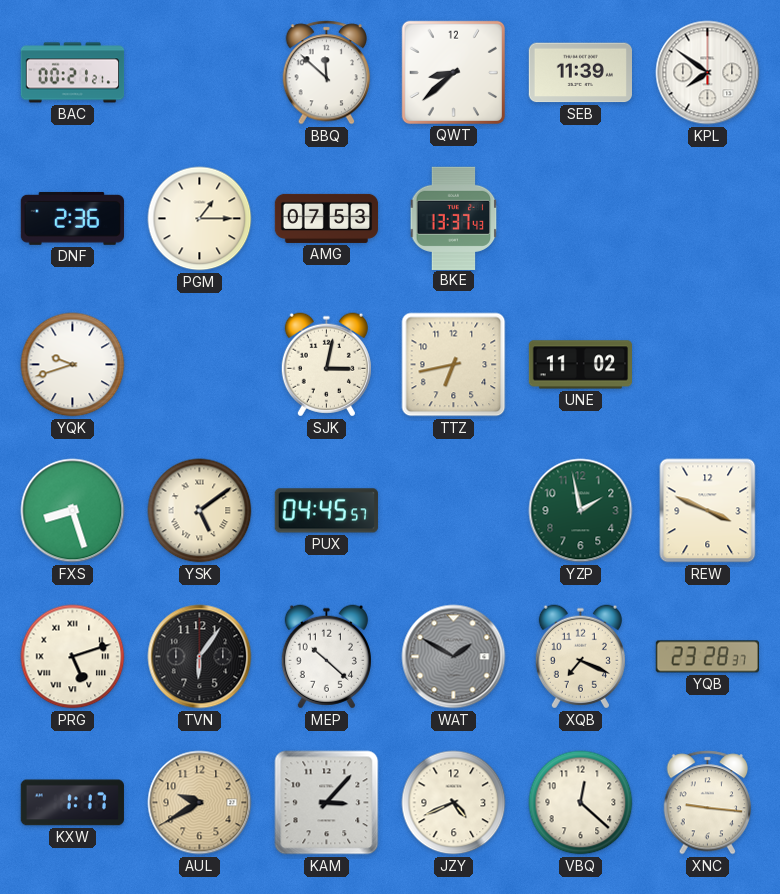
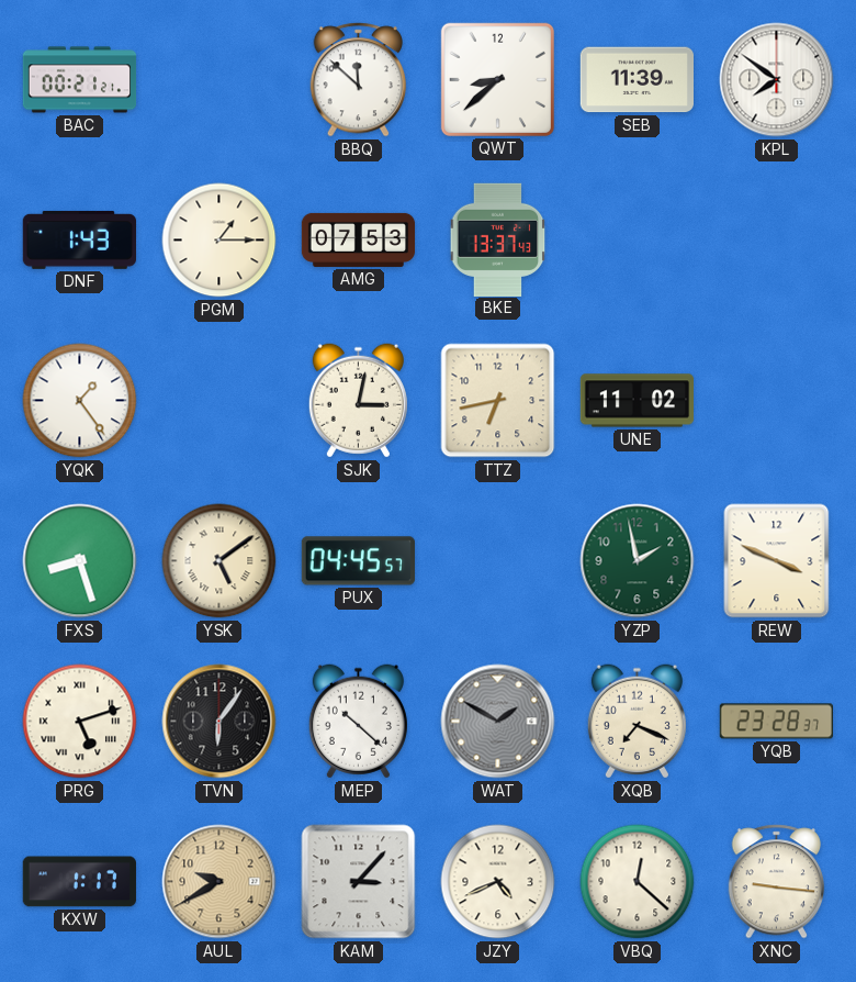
DNF: 2:36 -> 1:43
YQK: 9:42 -> 1:24
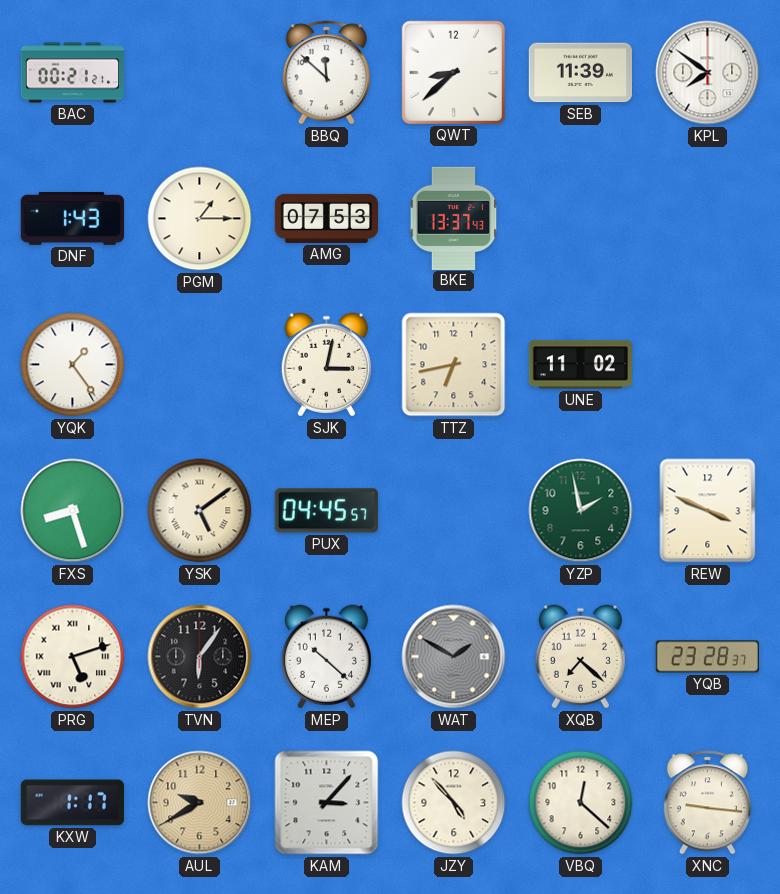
XQB: 7:19 -> 7:22
JZY: 4:41 -> 4:53
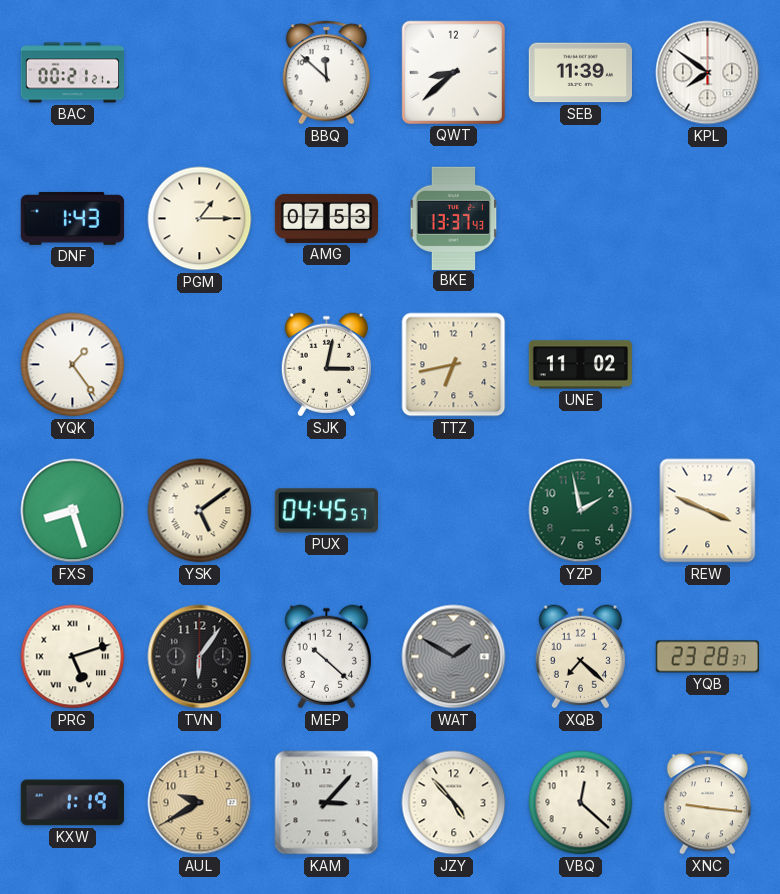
KXW: 1:17 -> 1:19
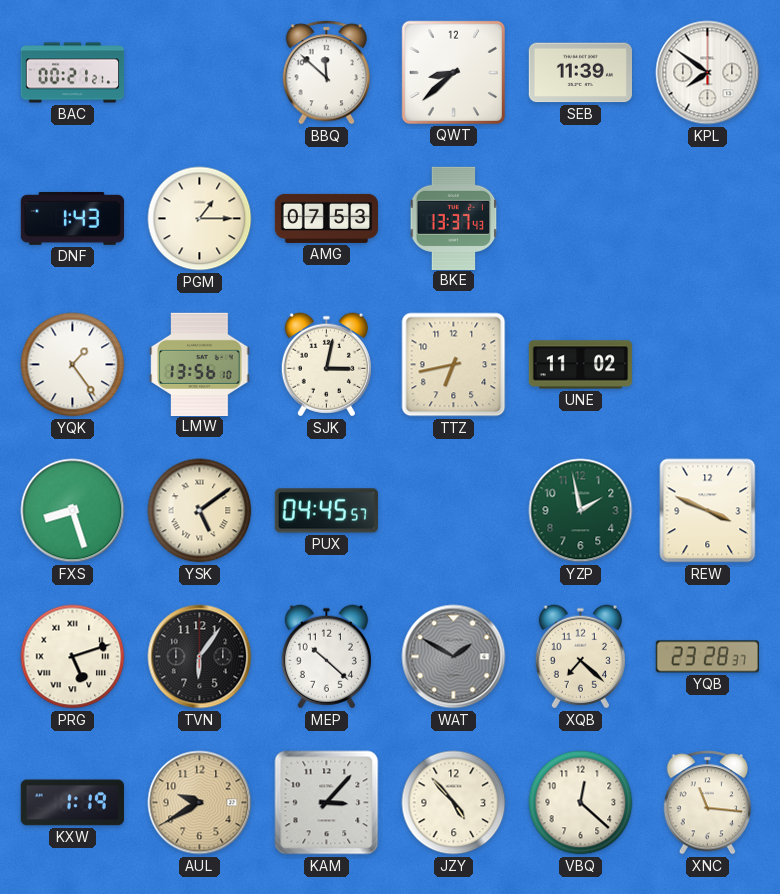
LMW: none -> 13:56
XNC: 9:16 -> 11:16
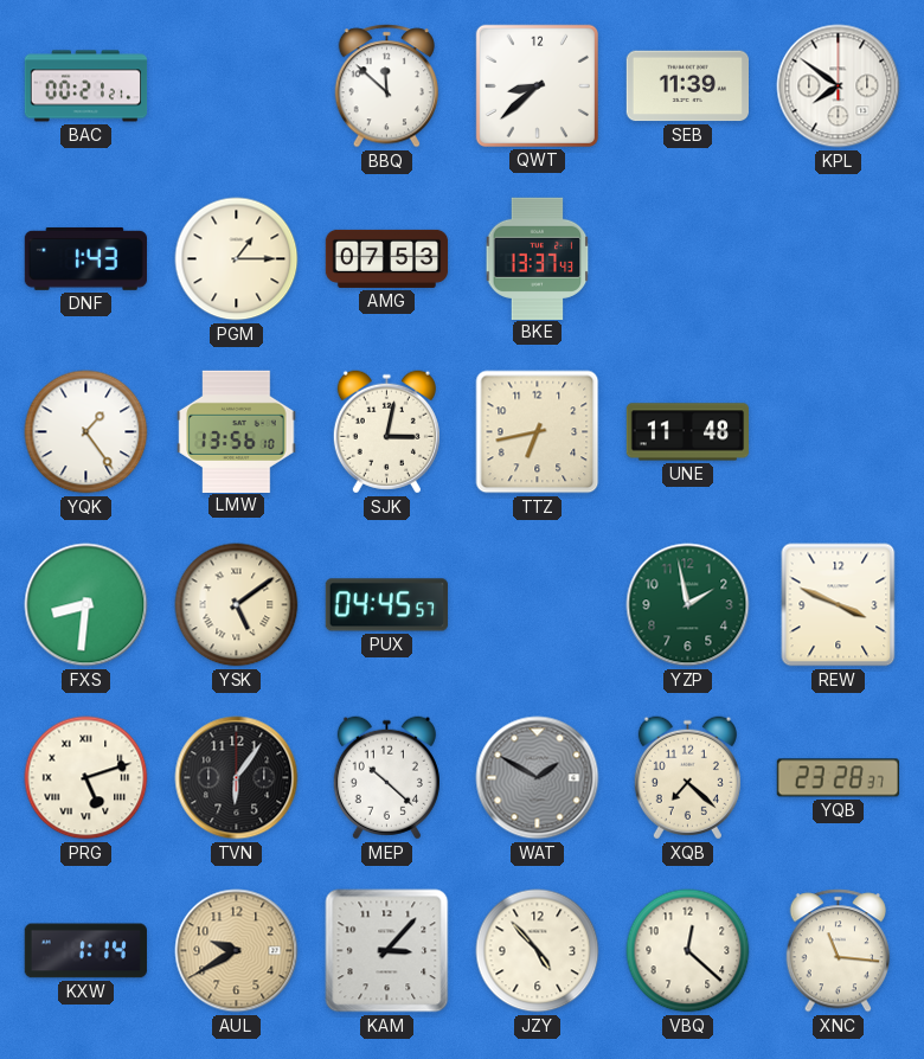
UNE: 11:02 -> 11:48
FXS: 8:27 -> 8:31
KXW: 1:19 -> 1:14
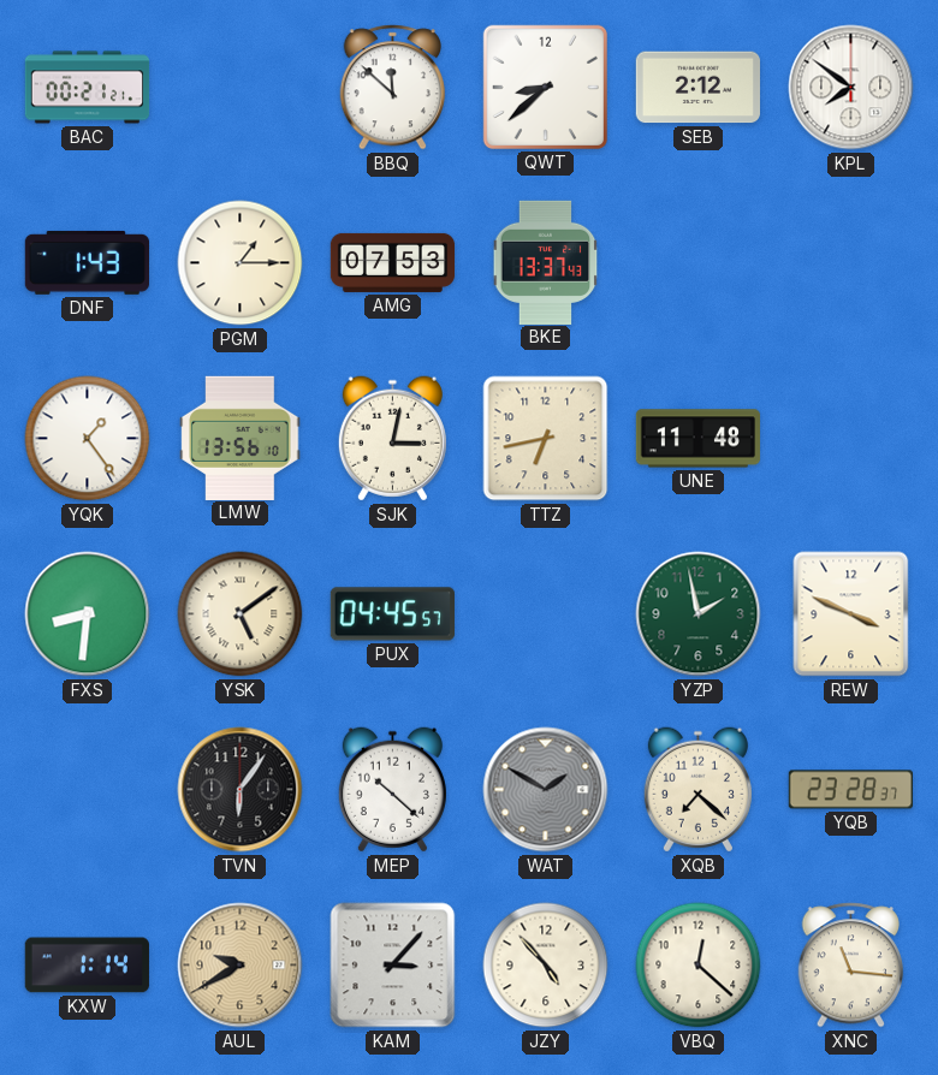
SEB: 11:39 -> 2:12
PRG: 5:12 -> none
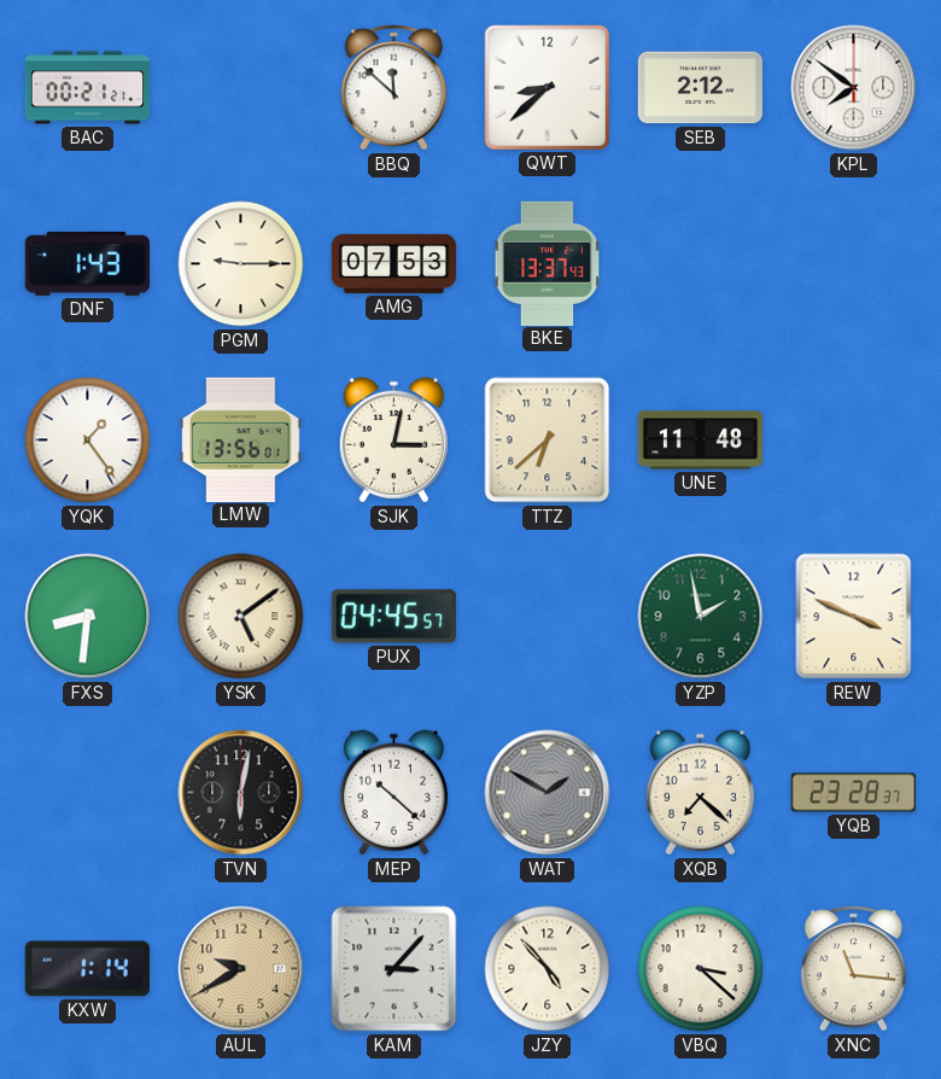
PGM: 1:15 -> 9:15
LMW: 13:56:10 -> 13:56:01
TTZ: 6:43 -> 6:38
TVN: 6:06 -> 6:02
VBQ: 12:22 -> 3:22
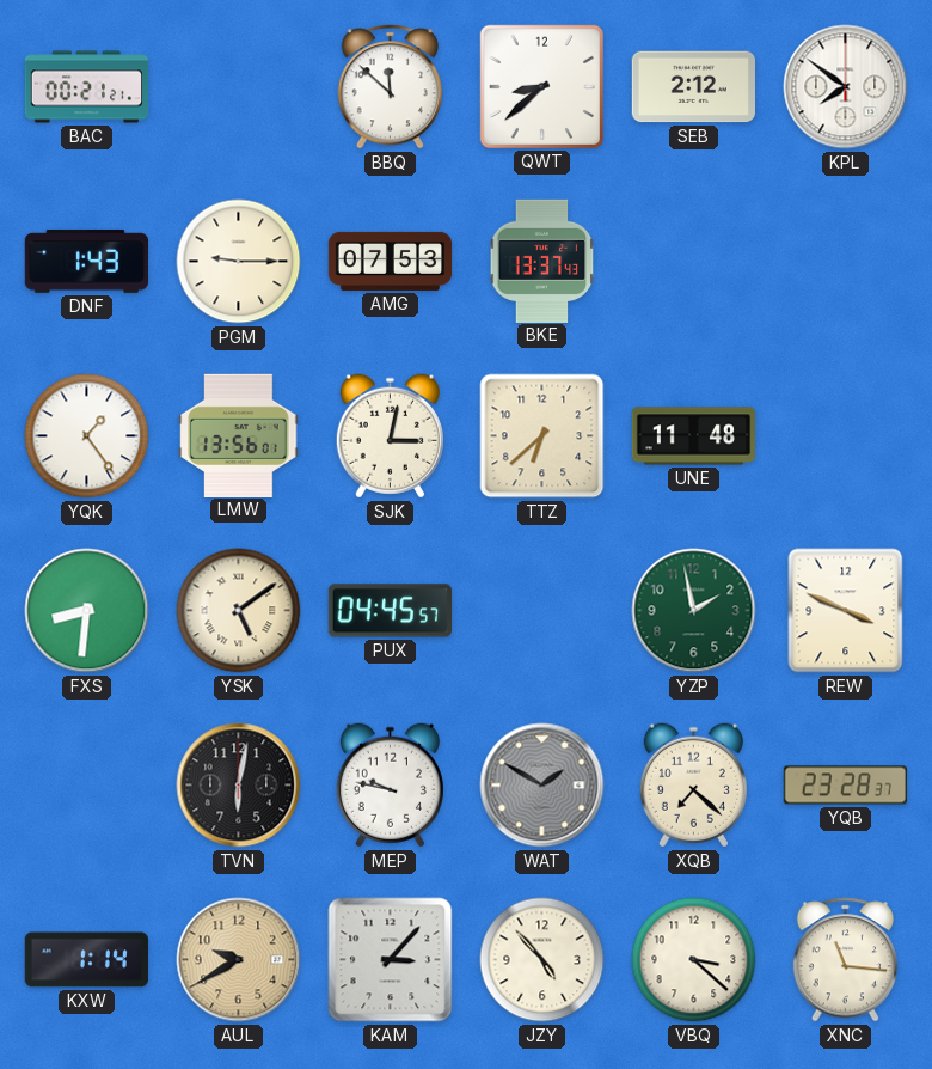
MEP: 10:22 -> 9:47
